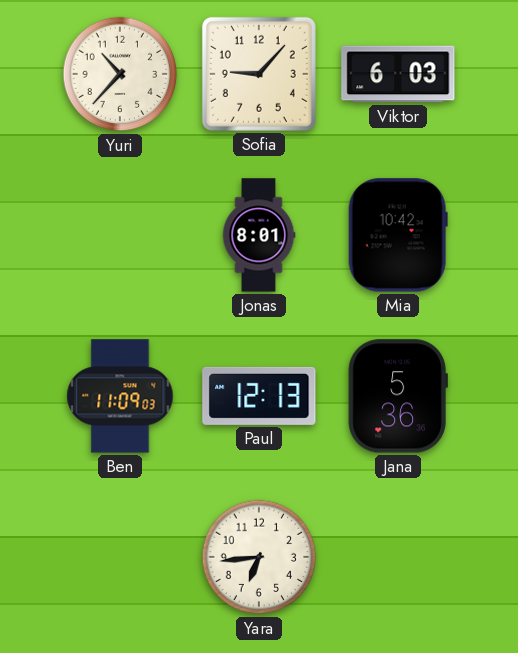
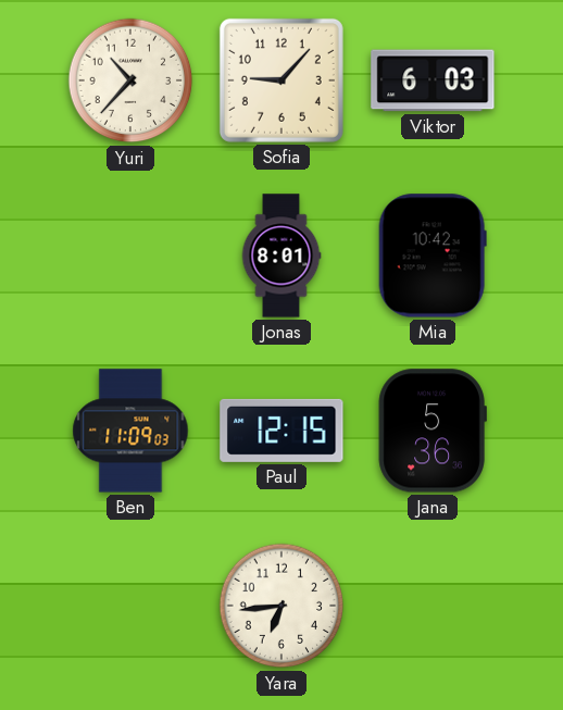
Paul: 12:13 -> 12:15
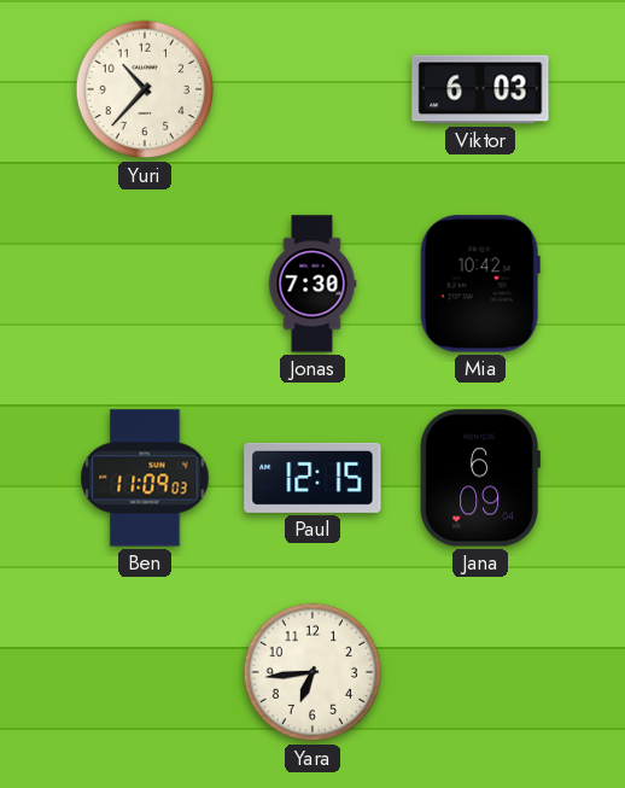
Sofia: 9:07 -> none
Jonas: 8:01 -> 7:30
Jana: 5:36 -> 6:09
